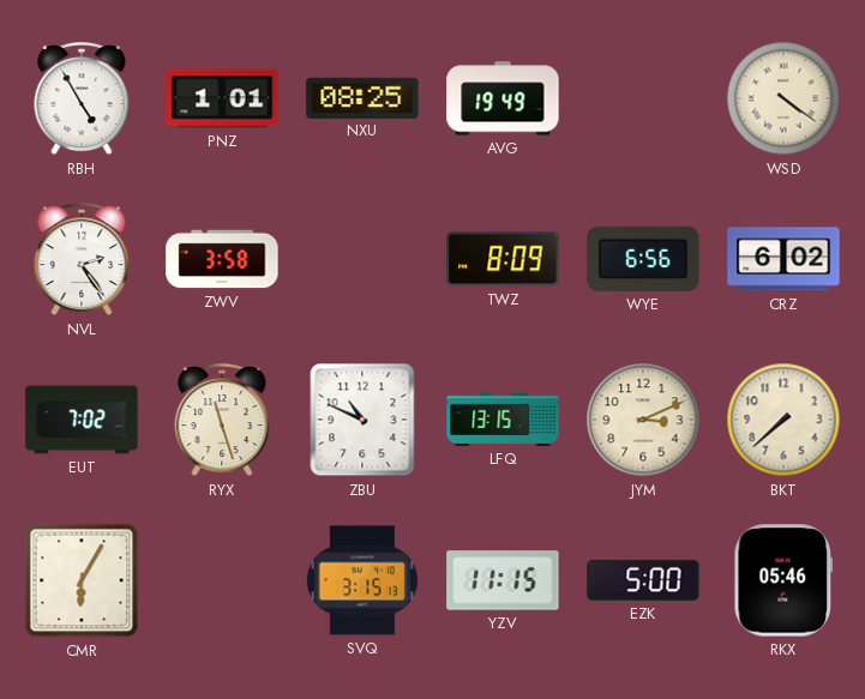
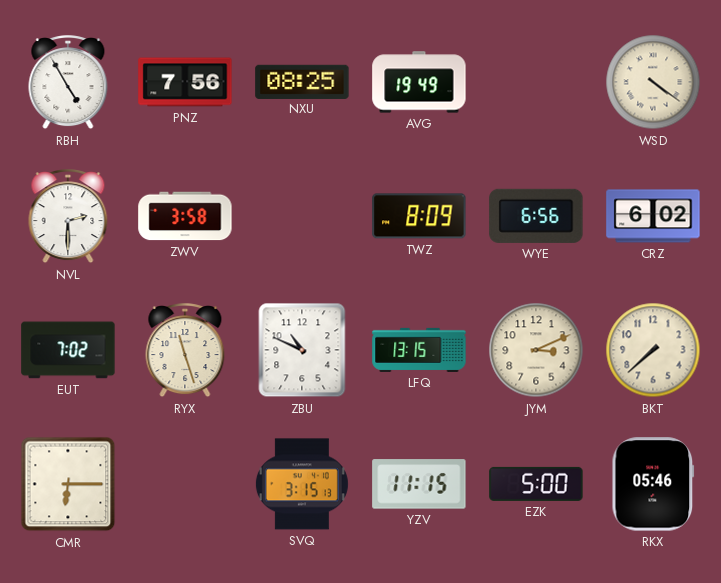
PNZ: 1:01 -> 7:56
NVL: 2:24 -> 2:30
CMR: 6:05 -> 6:15
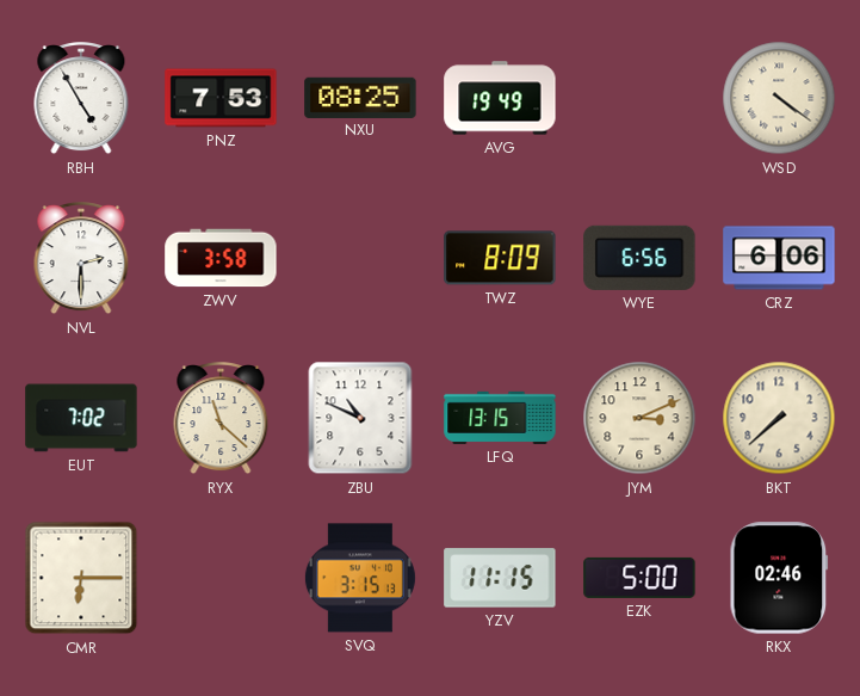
PNZ: 7:56 -> 7:53
CRZ: 6:02 -> 6:06
RYX: 11:27 -> 11:22
RKX: 05:46 -> 02:46
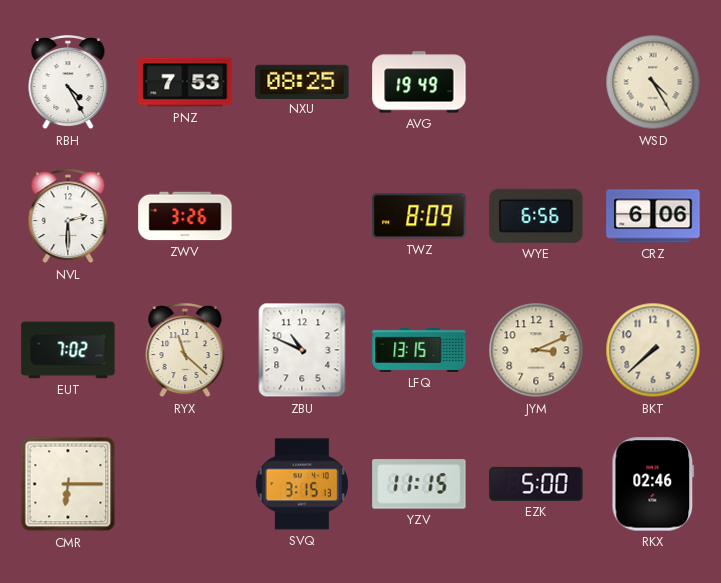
RBH: 4:55 -> 4:25
WSD: 4:21 -> 4:25
ZWV: 3:58 -> 3:26
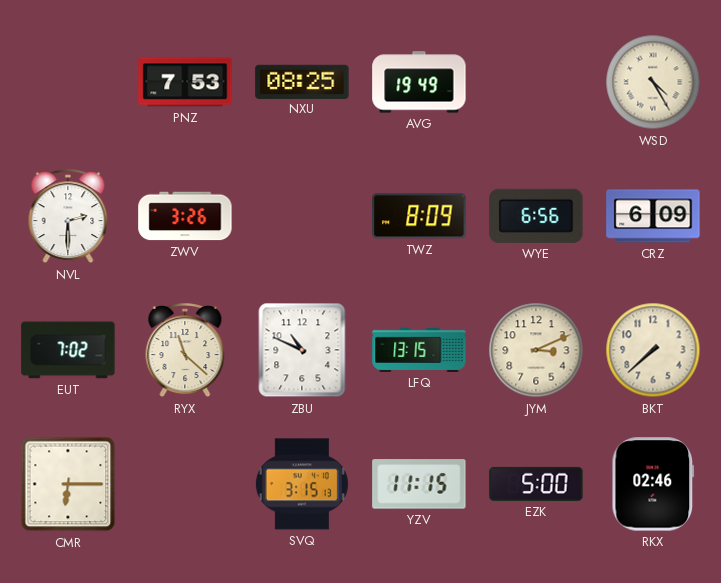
RBH: 4:25 -> none
CRZ: 6:06 -> 6:09
